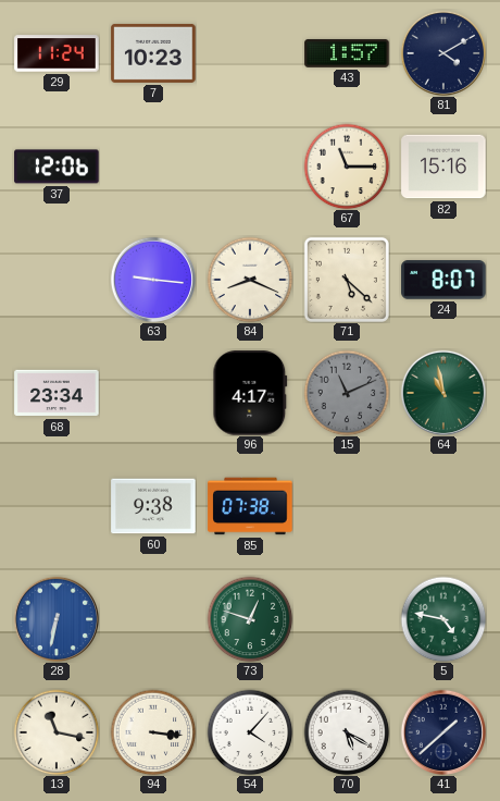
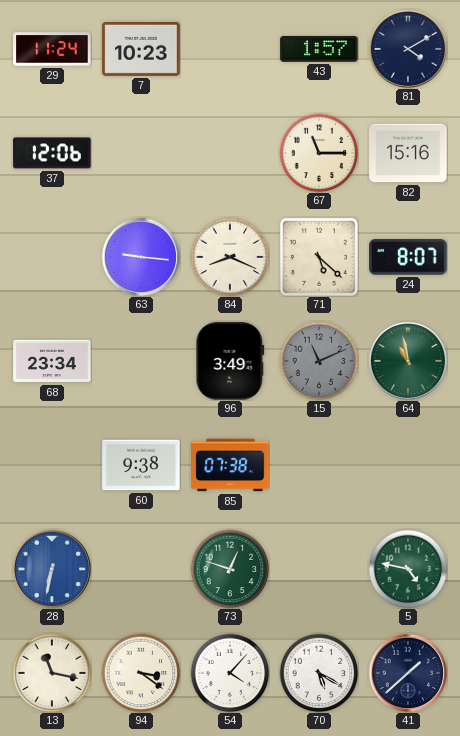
96: 4:17 -> 3:49
94: 3:16 -> 3:21
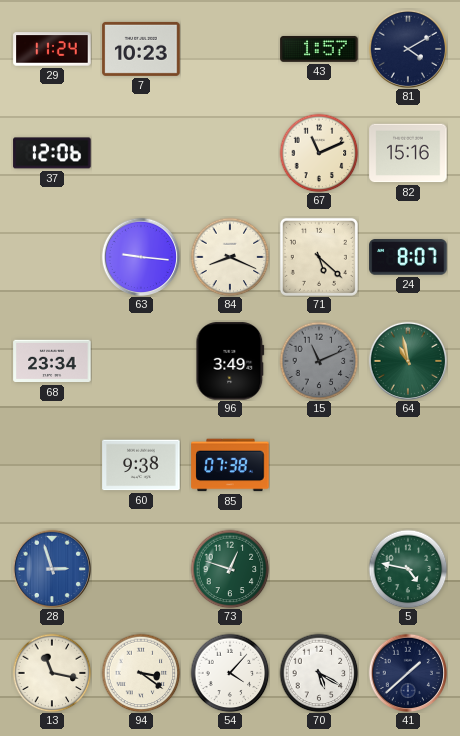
67: 11:15 -> 11:11
28: 6:32 -> 2:57
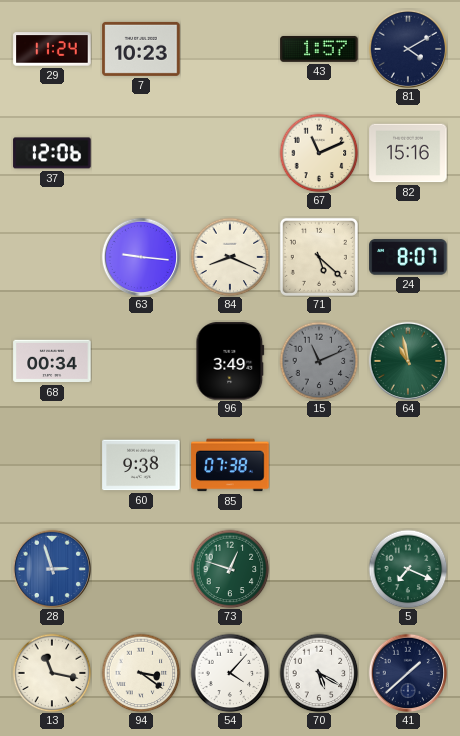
68: 23:34 -> 00:34
5: 4:47 -> 7:19
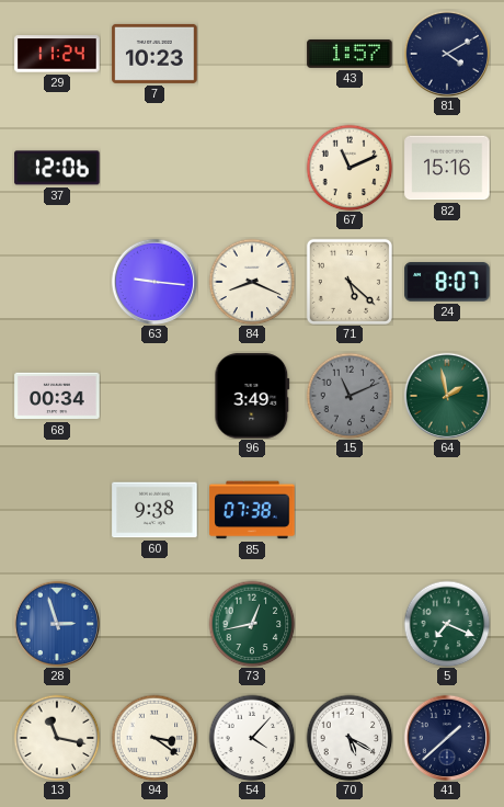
64: 10:58 -> 1:58
73: 12:48 -> 12:43
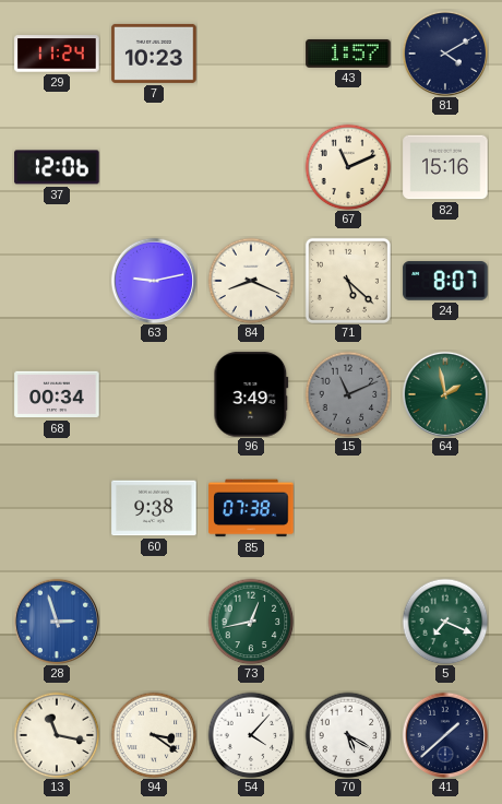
63: 9:16 -> 9:13
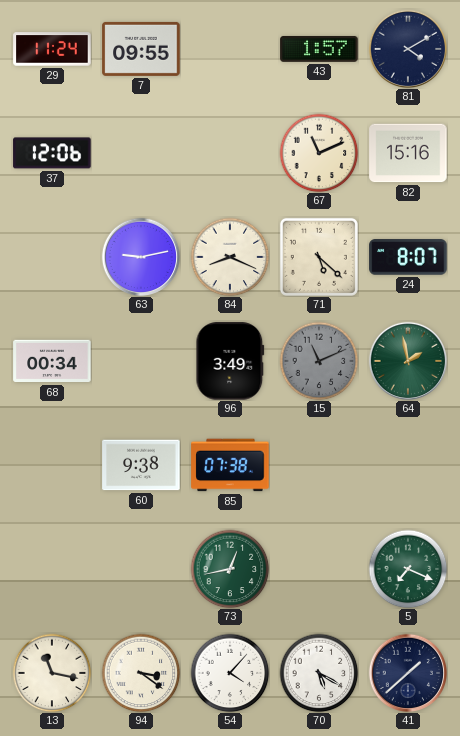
7: 10:23 -> 09:55
28: 2:57 -> none
